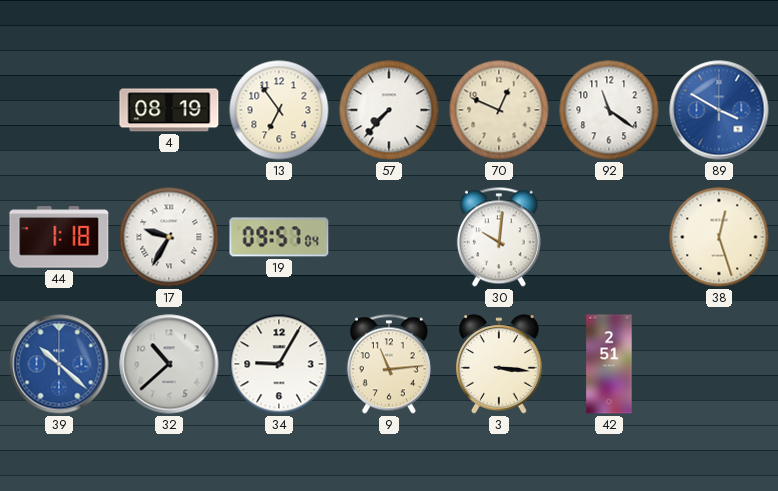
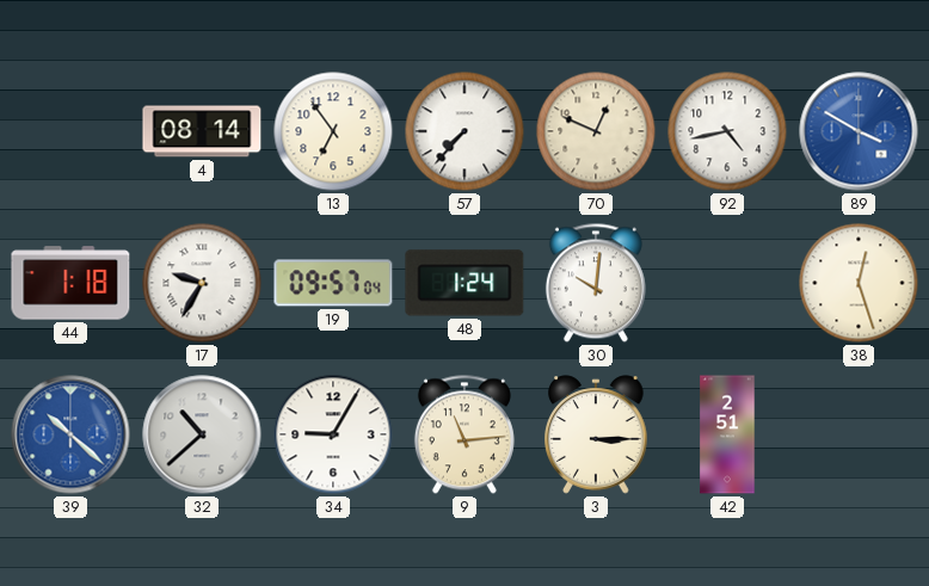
4: 08:19 -> 08:14
92: 11:21 -> 4:43
48: none -> 1:24
3: 3:16 -> 3:15
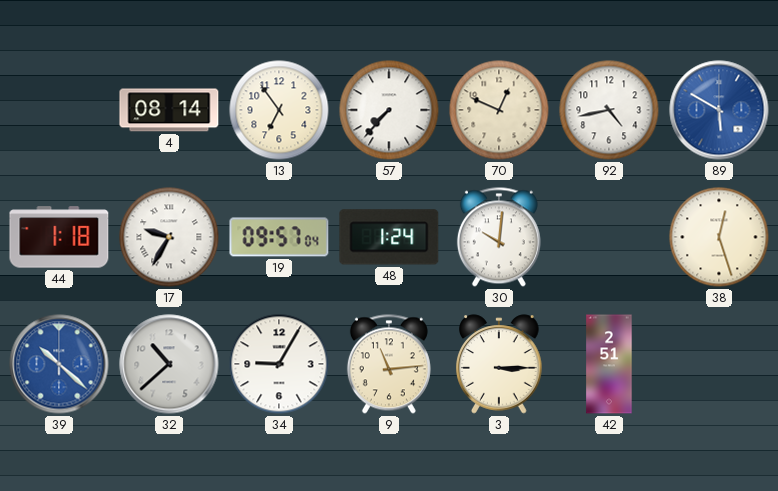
89: 3:50 -> 5:50
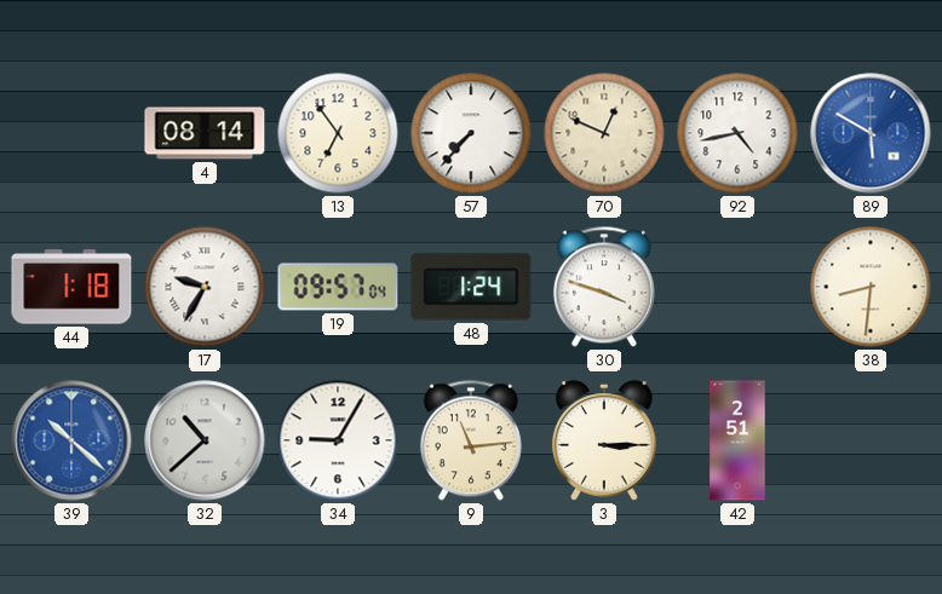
30: 10:01 -> 3:48
38: 12:27 -> 8:31
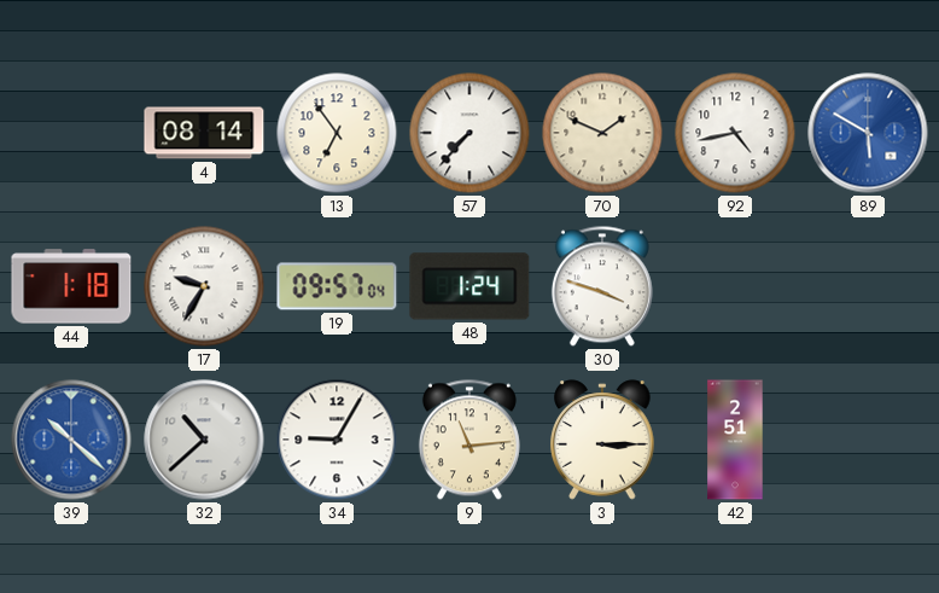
70: 12:49 -> 1:49
38: 8:31 -> none
